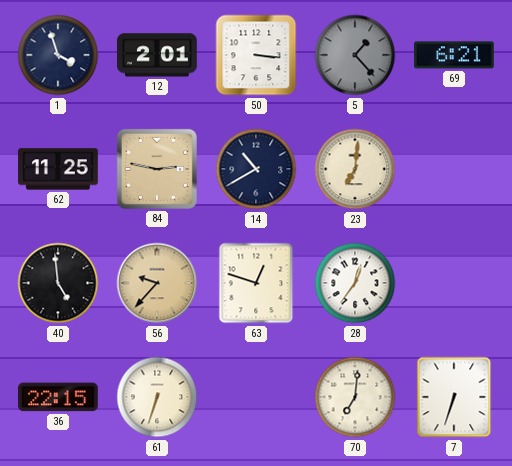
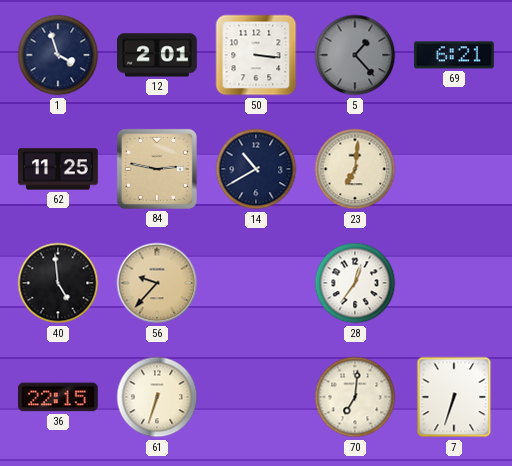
63: 12:48 -> none
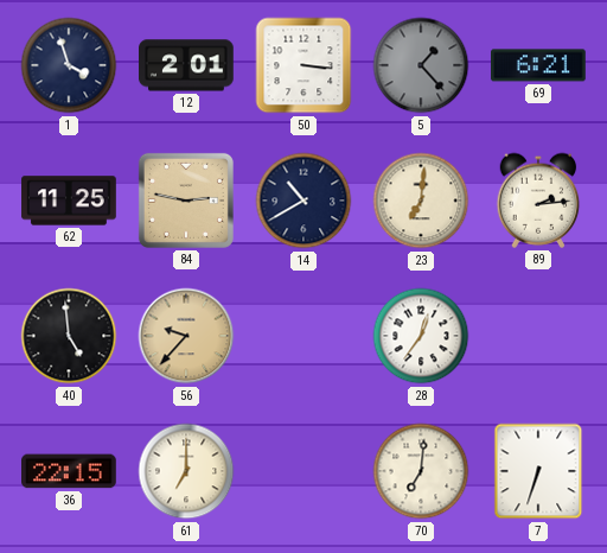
89: none -> 2:14
61: 6:33 -> 7:00
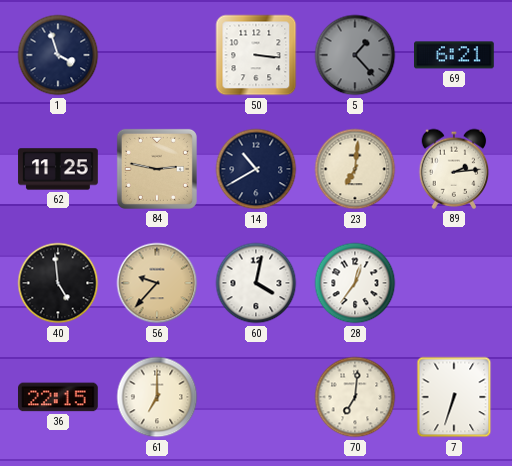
12: 2:01 -> none
60: none -> 4:02
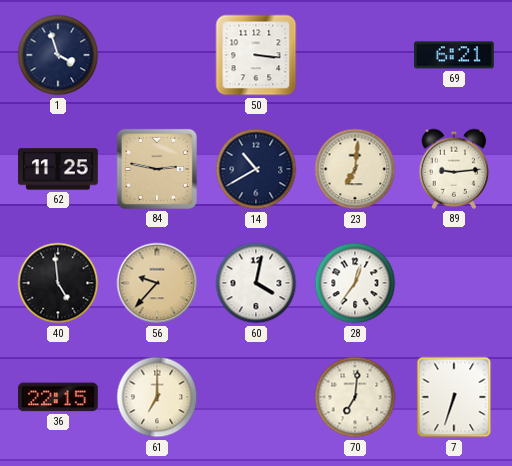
5: 1:23 -> none
89: 2:14 -> 9:14
